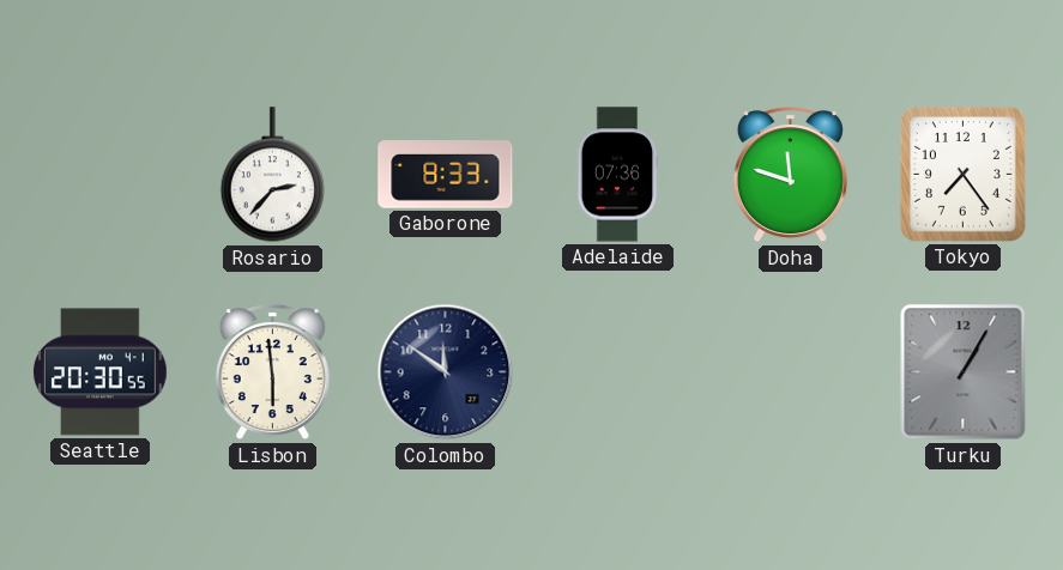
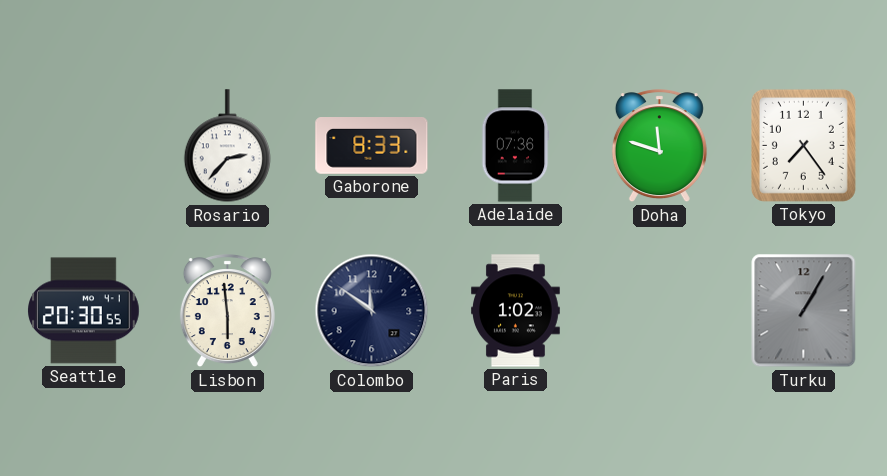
Paris: none -> 1:02
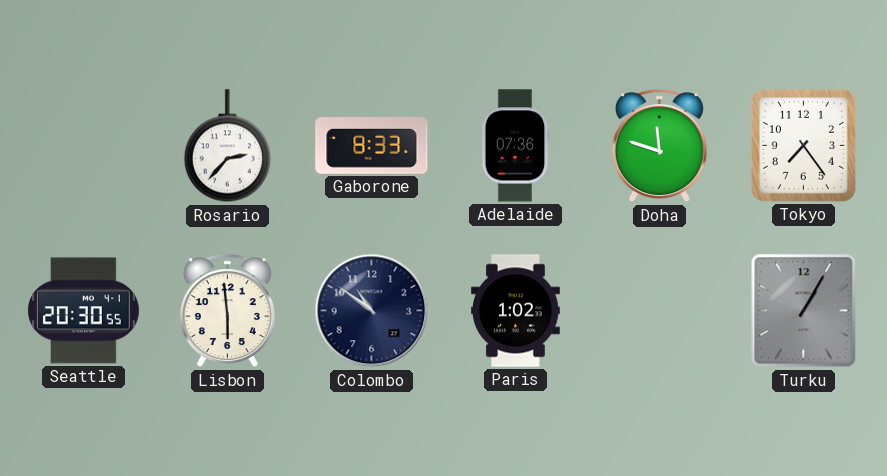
Colombo: 11:51 -> 10:51
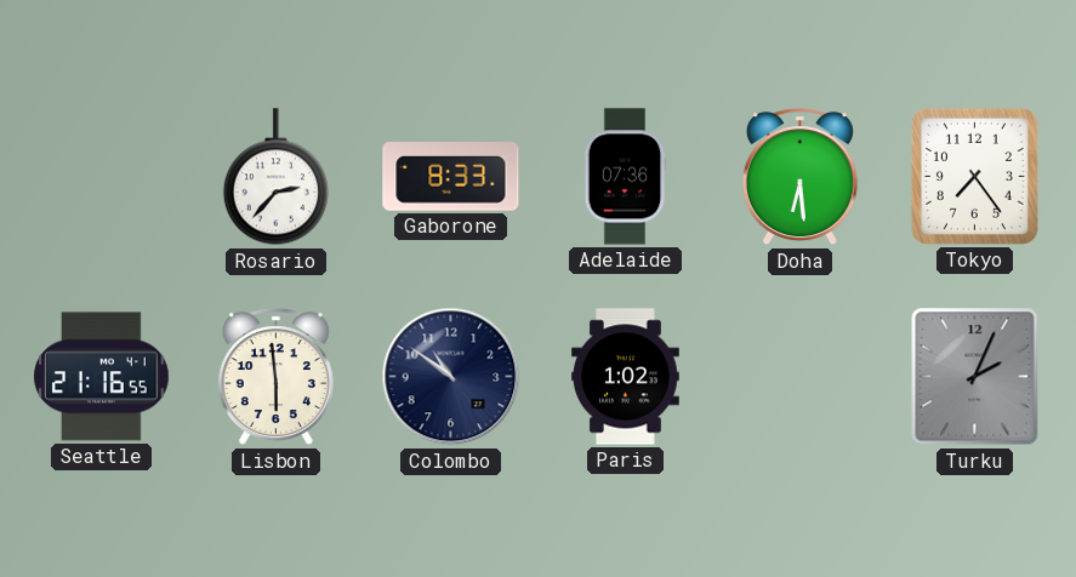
Doha: 11:48 -> 6:29
Seattle: 20:30 -> 21:16
Turku: 1:05 -> 2:04
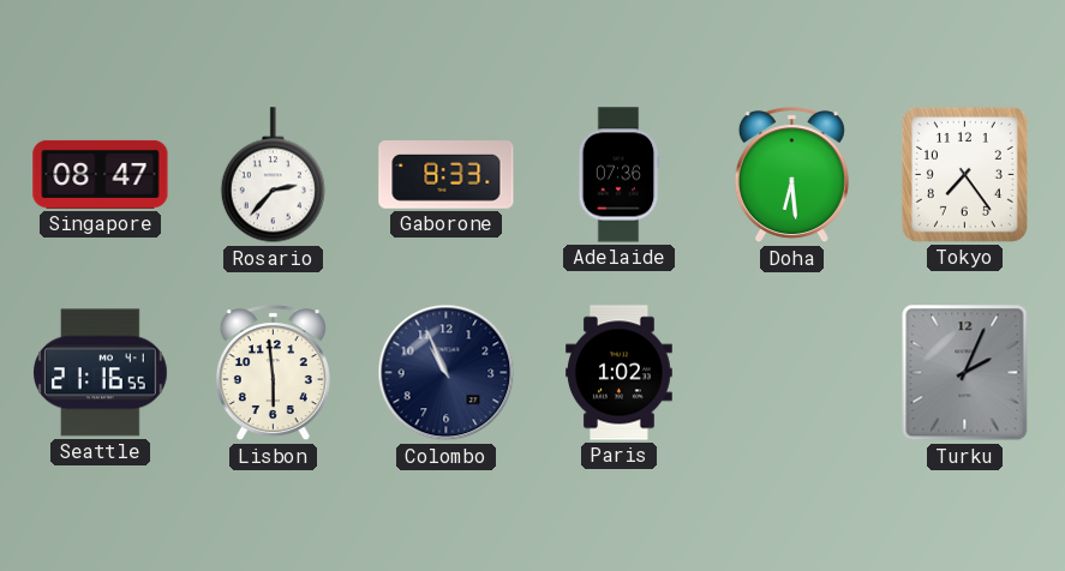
Singapore: none -> 08:47
Colombo: 10:51 -> 10:56
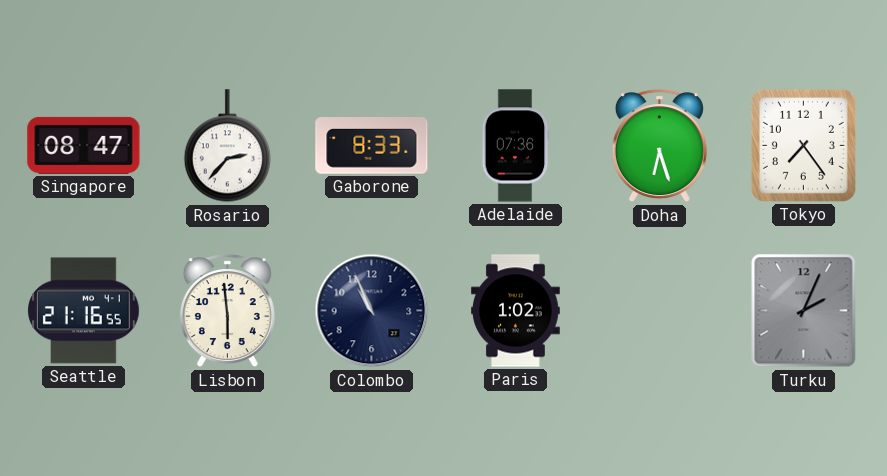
Doha: 6:29 -> 6:27
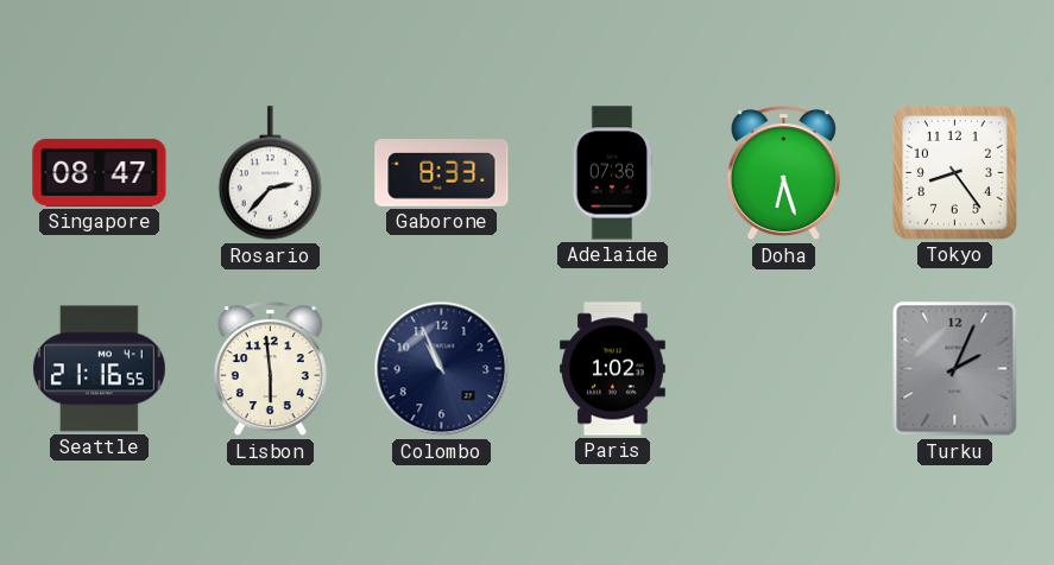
Tokyo: 7:24 -> 8:24
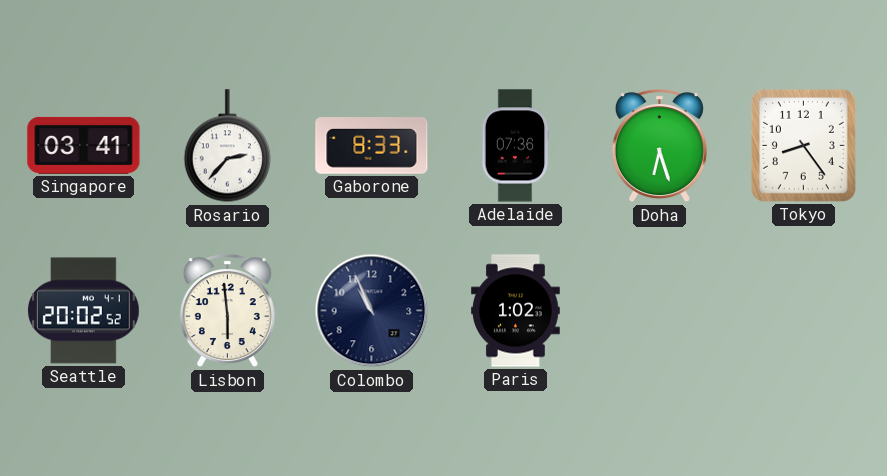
Singapore: 08:47 -> 03:41
Seattle: 21:16 -> 20:02
Turku: 2:04 -> none
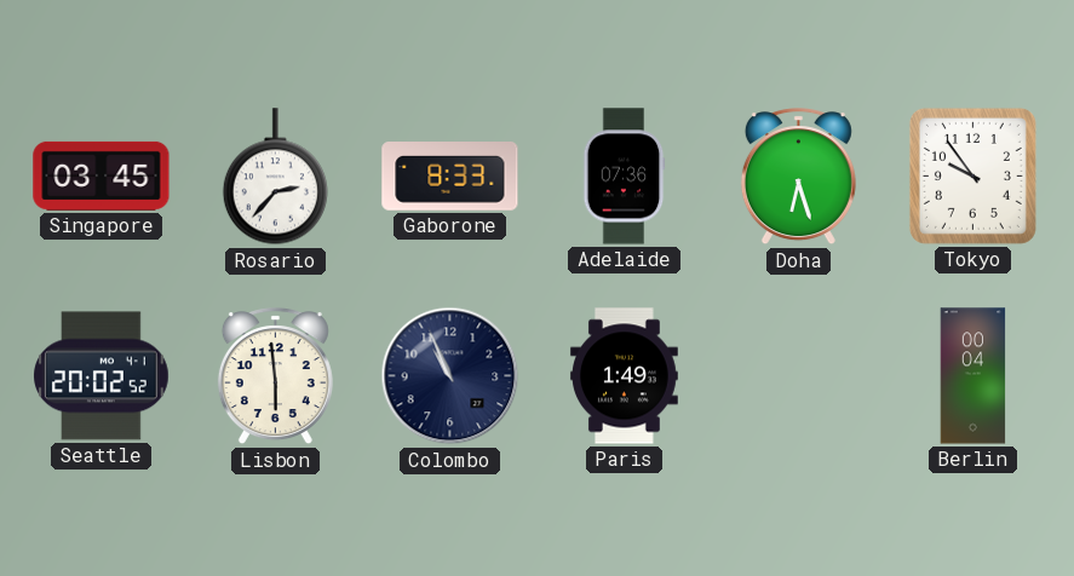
Singapore: 03:41 -> 03:45
Tokyo: 8:24 -> 9:54
Paris: 1:02 -> 1:49
Berlin: none -> 00:04
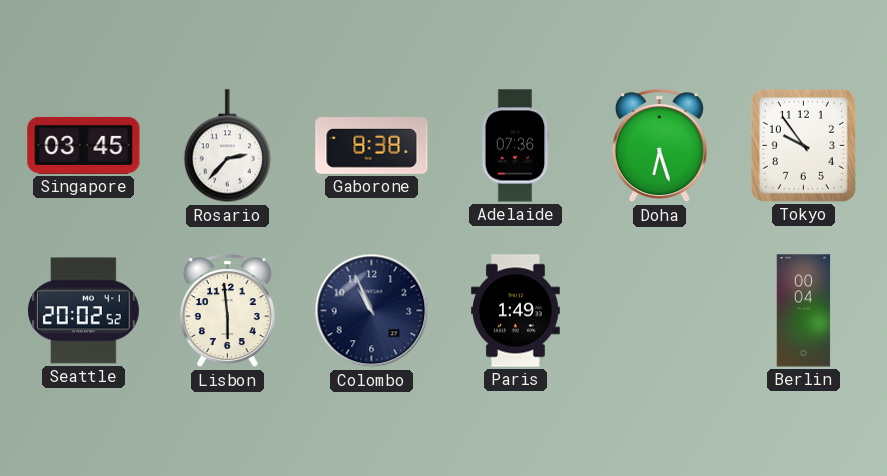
Gaborone: 8:33 -> 8:38
